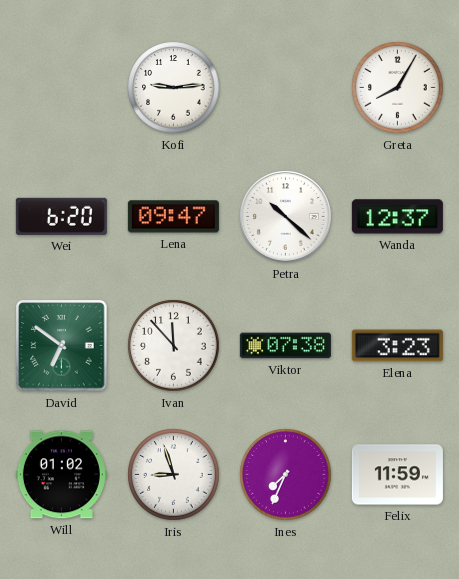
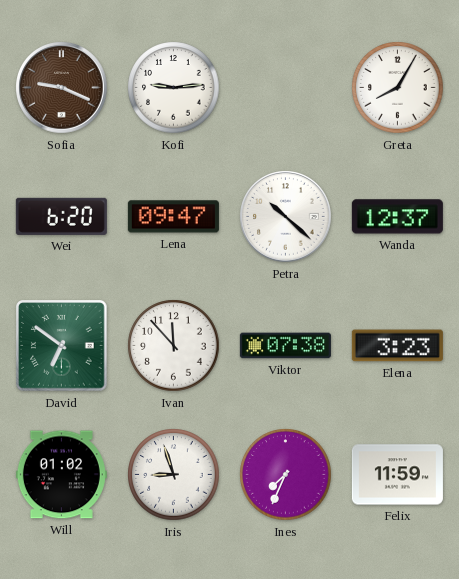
Sofia: none -> 9:19
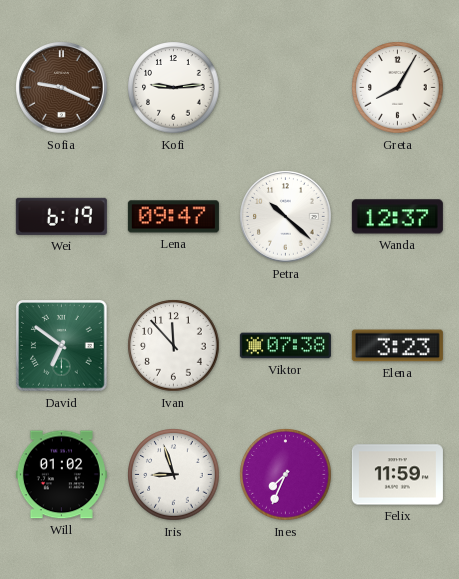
Wei: 6:20 -> 6:19
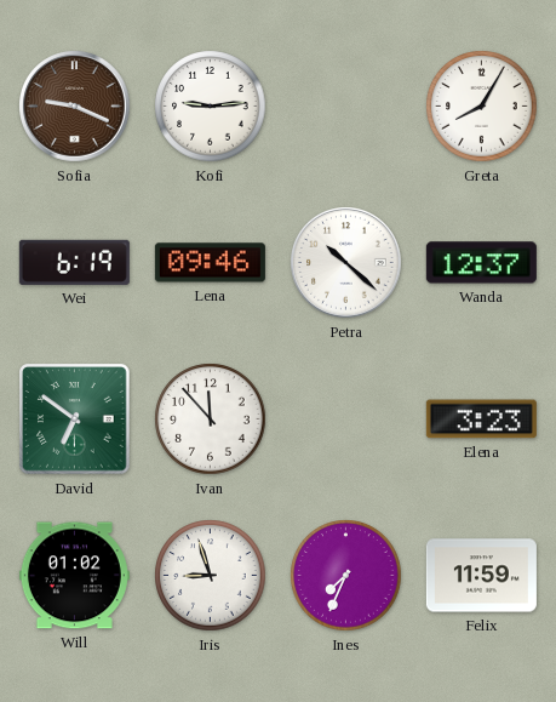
Lena: 09:47 -> 09:46
Viktor: 07:38 -> none
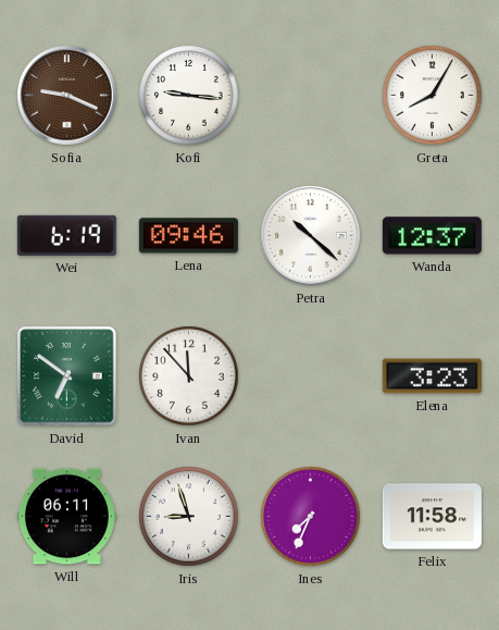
Kofi: 9:14 -> 9:16
Will: 01:02 -> 06:11
Felix: 11:59 -> 11:58
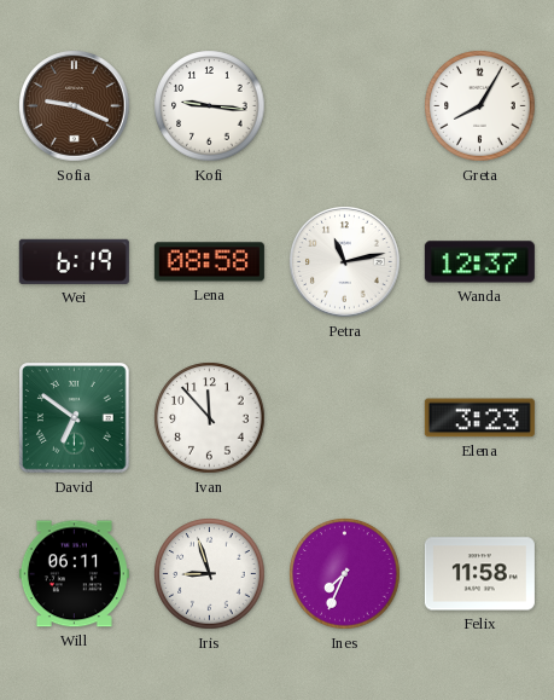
Lena: 09:46 -> 08:58
Petra: 10:22 -> 11:13
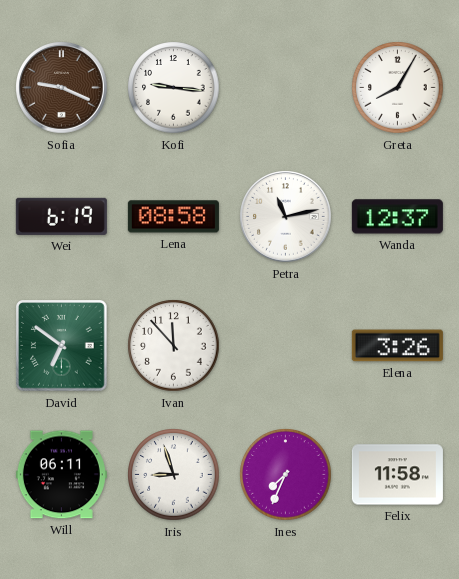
Elena: 3:23 -> 3:26
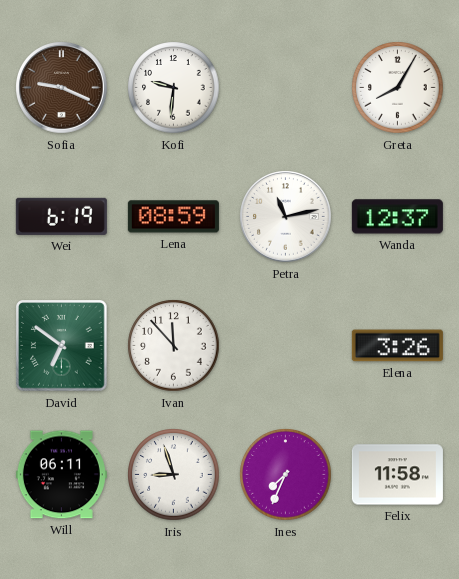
Kofi: 9:16 -> 9:31
Lena: 08:58 -> 08:59
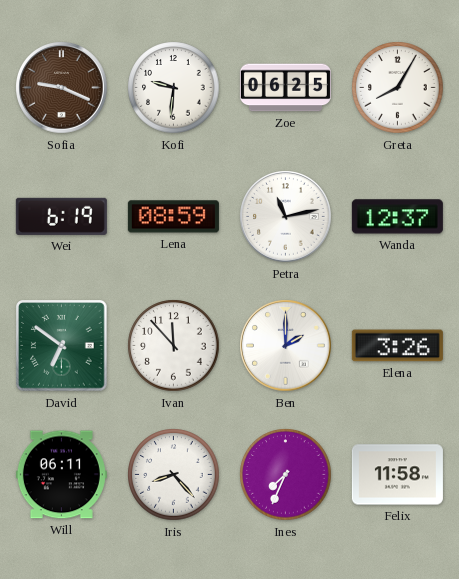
Zoe: none -> 06:25
Ben: none -> 2:00
Iris: 8:57 -> 8:23
